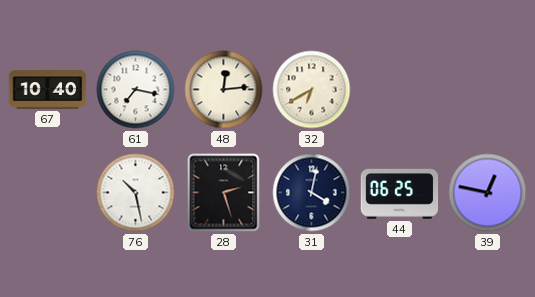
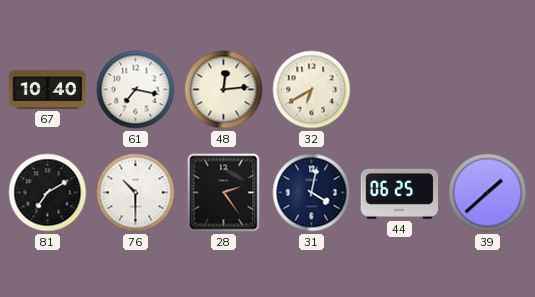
81: none -> 7:10
76: 10:28 -> 10:30
28: 2:27 -> 2:24
39: 12:47 -> 1:38
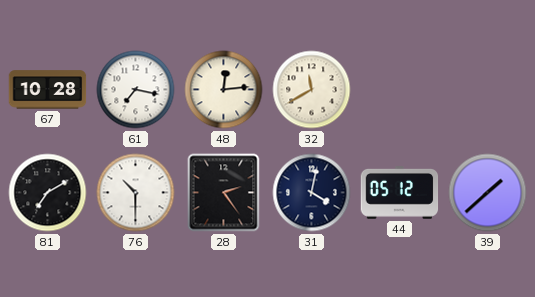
67: 10:40 -> 10:28
32: 6:40 -> 11:40
44: 06:25 -> 05:12
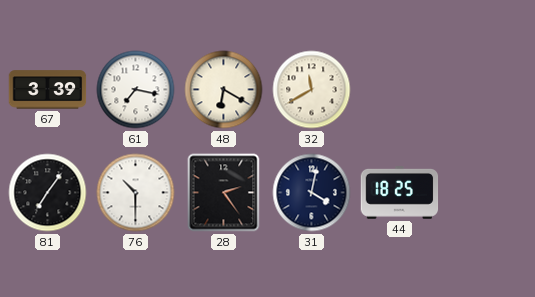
67: 10:28 -> 3:39
48: 12:14 -> 6:20
81: 7:10 -> 7:06
44: 05:12 -> 18:25
39: 1:38 -> none
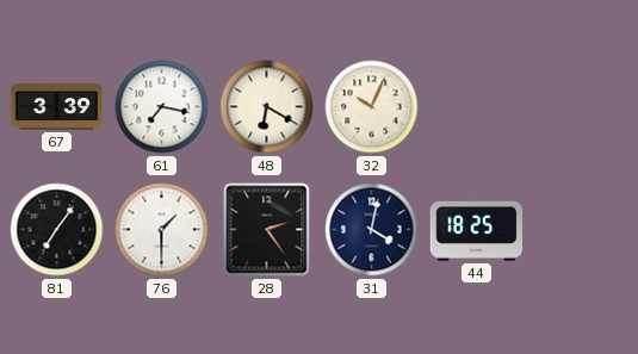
32: 11:40 -> 10:04
76: 10:30 -> 1:30
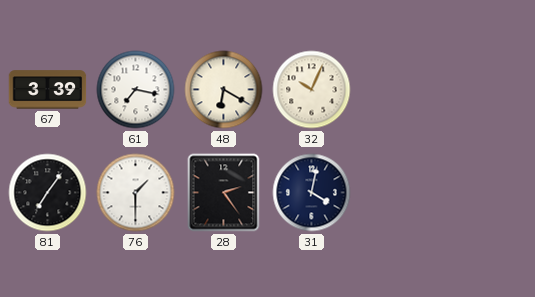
44: 18:25 -> none
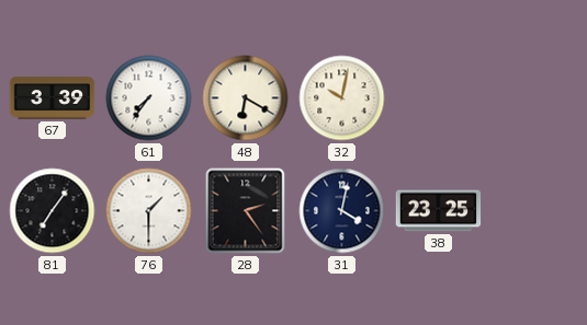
61: 7:17 -> 7:36
32: 10:04 -> 10:02
38: none -> 23:25
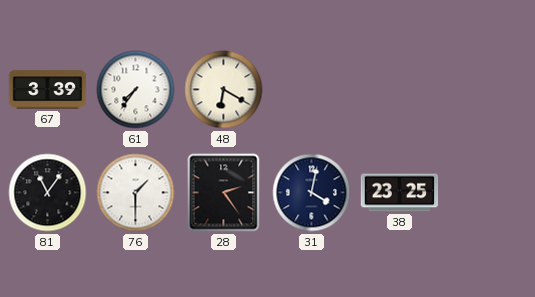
32: 10:02 -> none
81: 7:06 -> 11:06
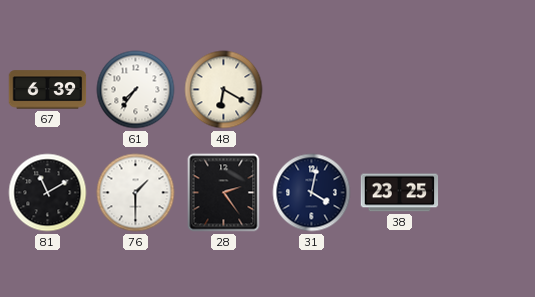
67: 3:39 -> 6:39
81: 11:06 -> 11:10
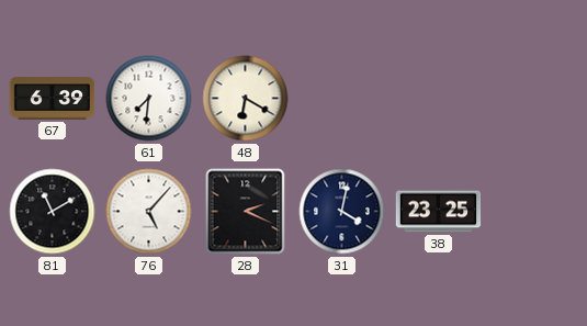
61: 7:36 -> 7:31
76: 1:30 -> 5:07
28: 2:24 -> 2:19
